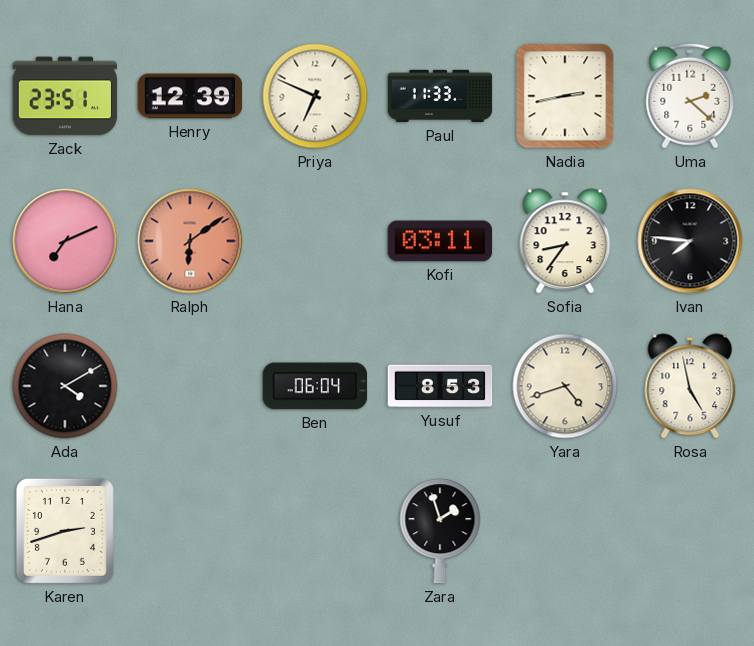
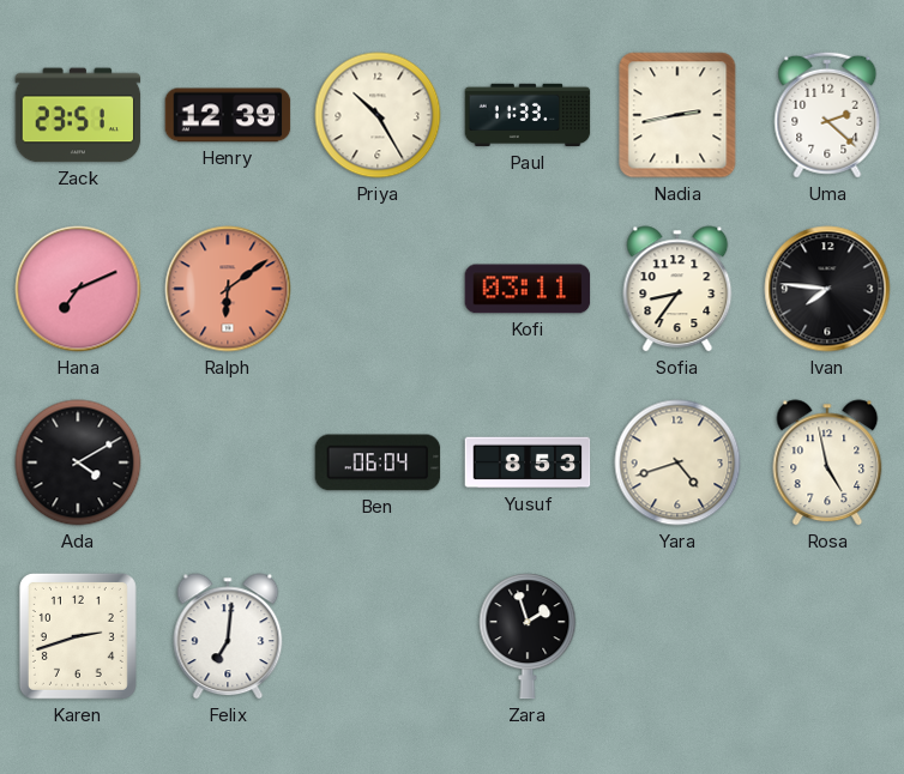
Priya: 6:49 -> 10:25
Felix: none -> 7:01
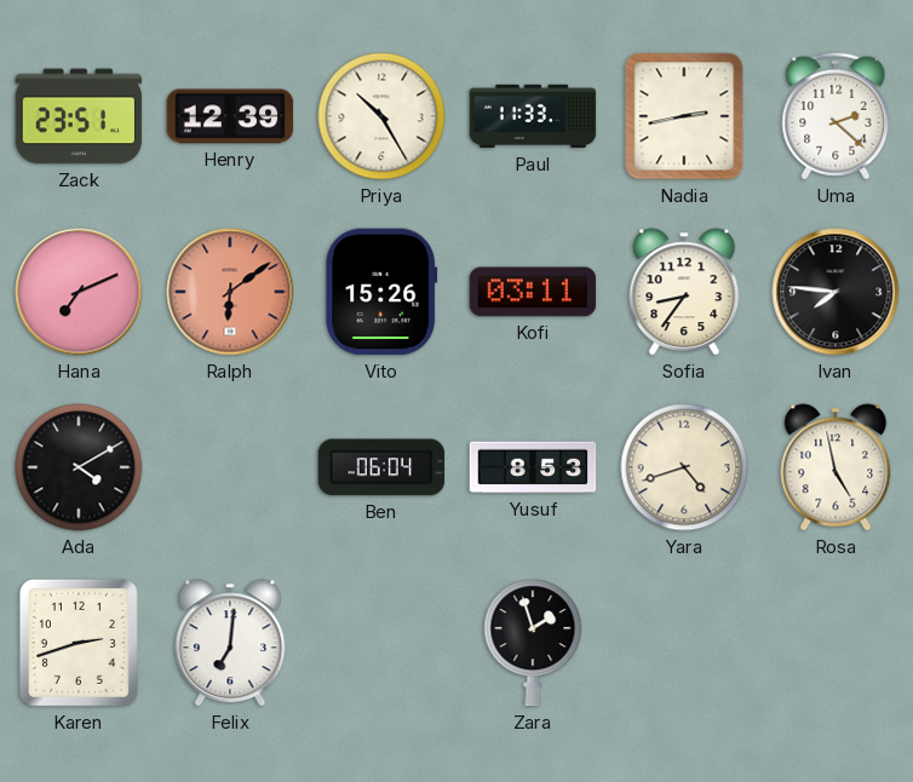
Vito: none -> 15:26
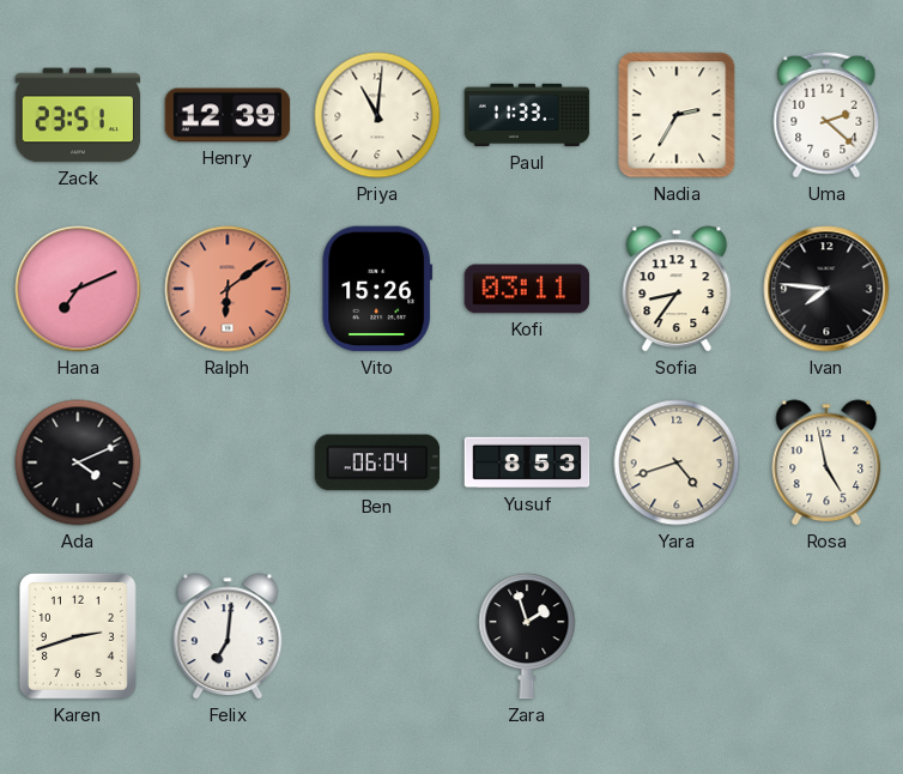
Priya: 10:25 -> 11:01
Nadia: 2:43 -> 2:35
Ada: 4:10 -> 4:11
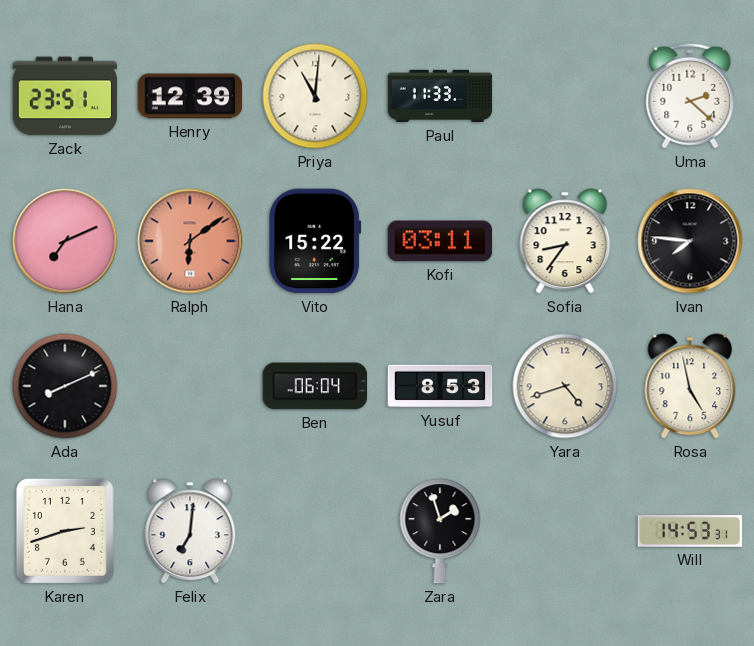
Nadia: 2:35 -> none
Vito: 15:26 -> 15:22
Ada: 4:11 -> 8:11
Will: none -> 14:53
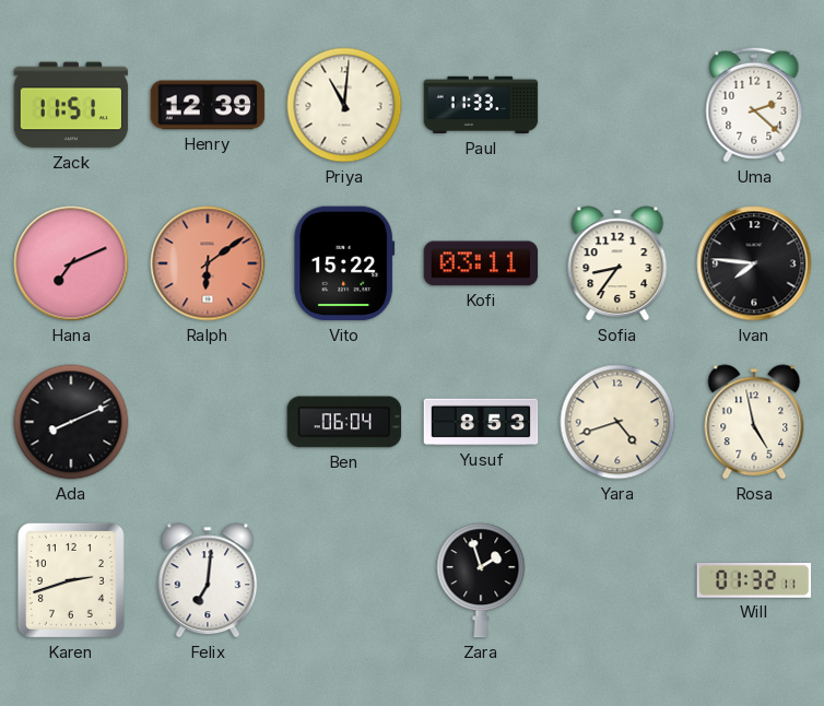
Zack: 23:51 -> 11:51
Will: 14:53 -> 01:32
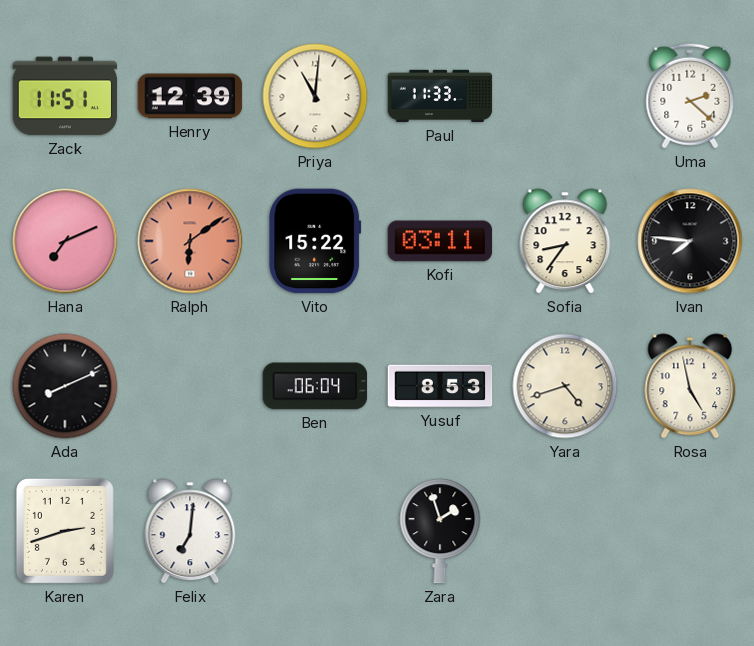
Will: 01:32 -> none
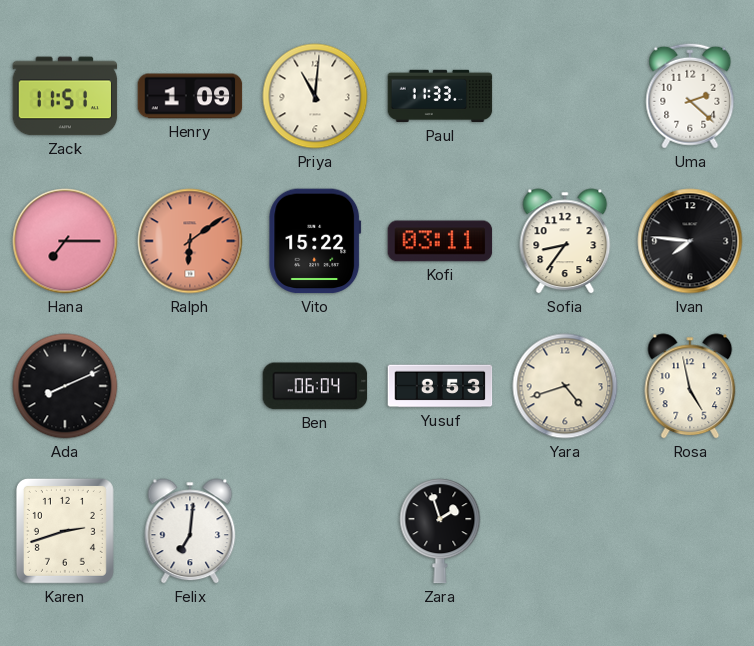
Henry: 12:39 -> 1:09
Hana: 7:11 -> 7:15
